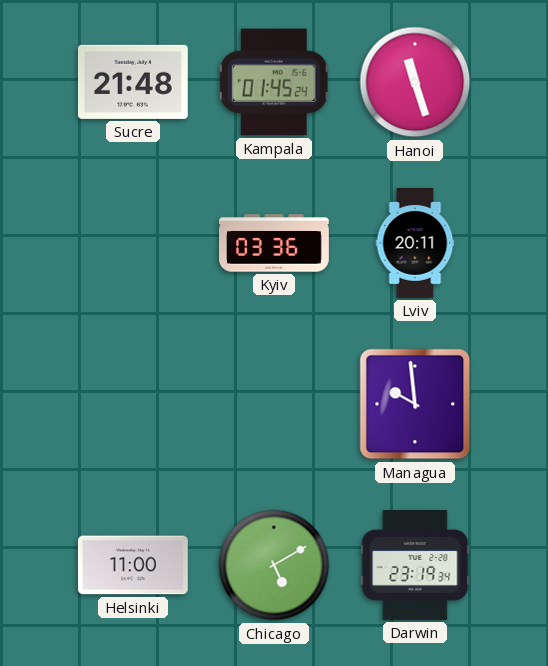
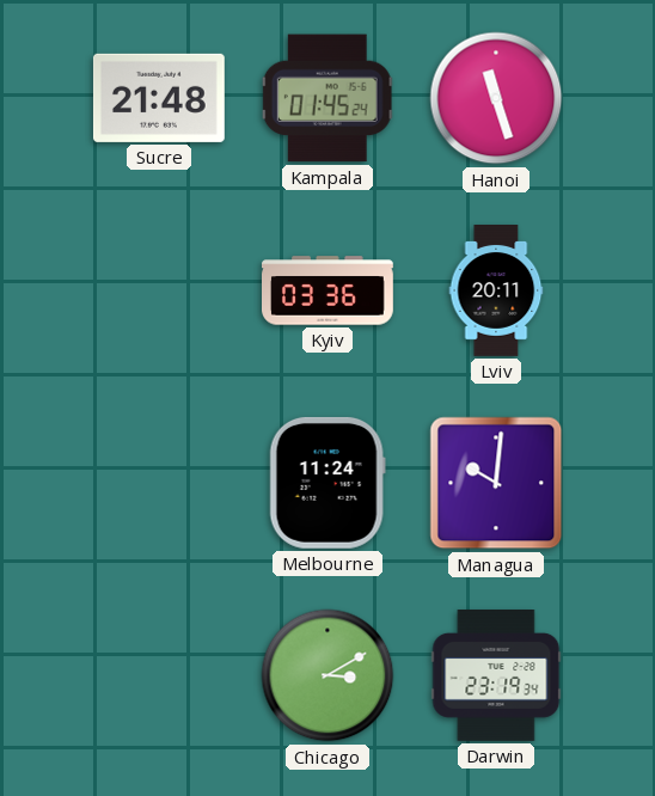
Melbourne: none -> 11:24
Managua: 9:59 -> 10:01
Helsinki: 11:00 -> none
Chicago: 5:10 -> 3:10
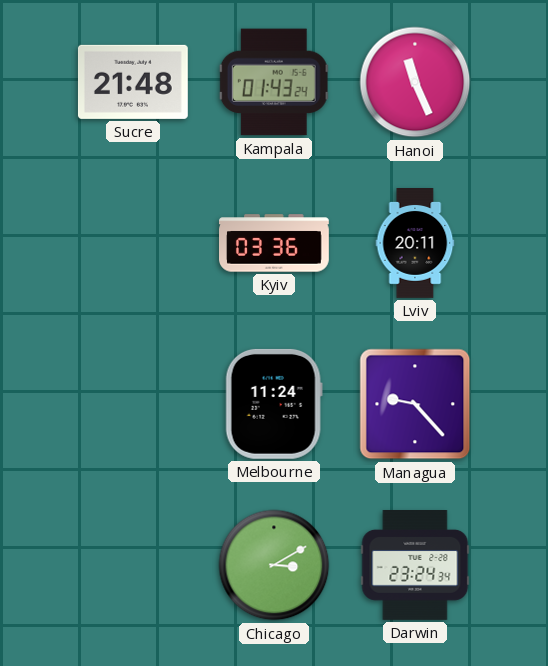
Kampala: 01:45 -> 01:43
Hanoi: 11:27 -> 11:26
Managua: 10:01 -> 9:23
Darwin: 23:19 -> 23:24
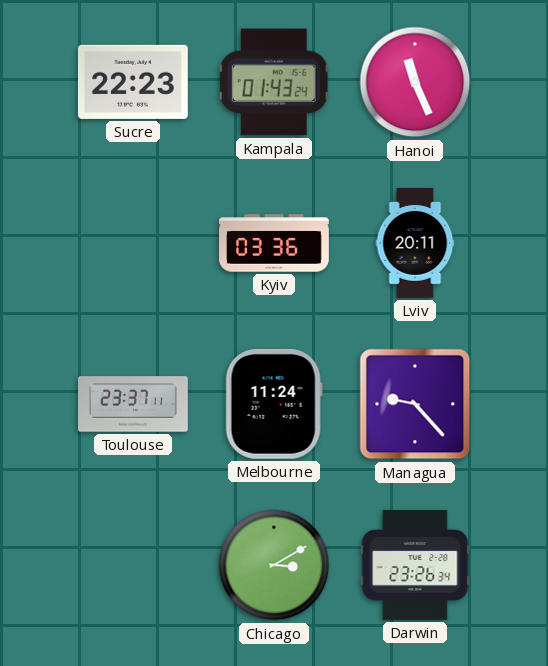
Sucre: 21:48 -> 22:23
Toulouse: none -> 23:37
Darwin: 23:24 -> 23:26
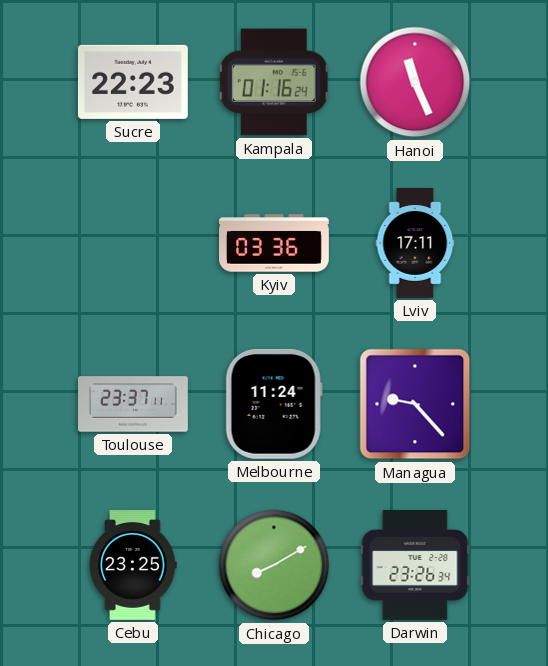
Kampala: 01:43 -> 01:16
Lviv: 20:11 -> 17:11
Cebu: none -> 23:25
Chicago: 3:10 -> 8:10
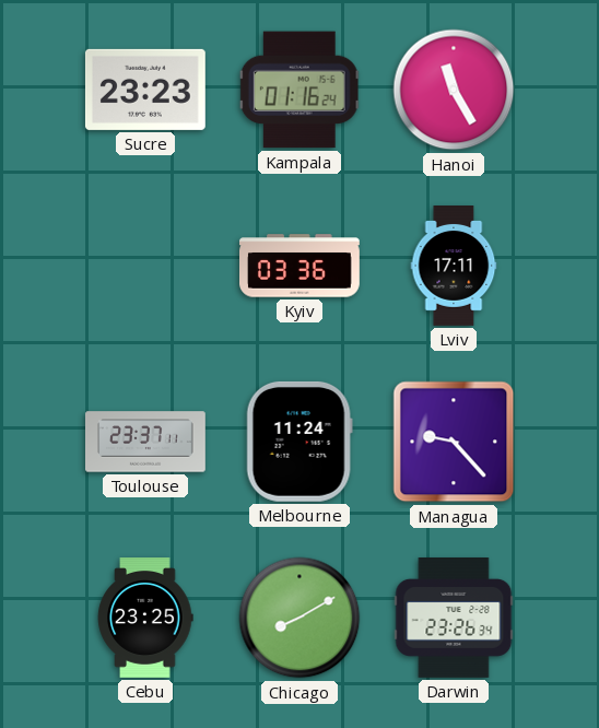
Sucre: 22:23 -> 23:23
Hanoi: 11:26 -> 11:25
